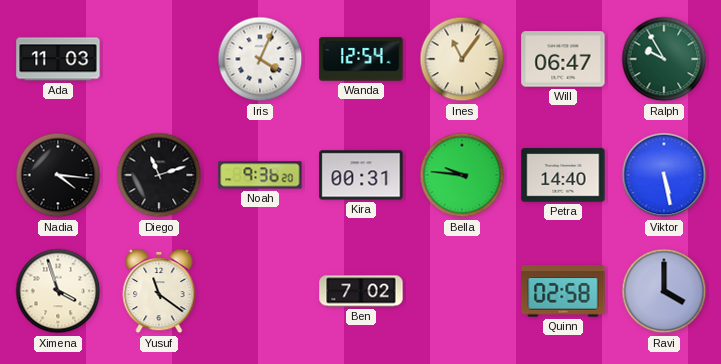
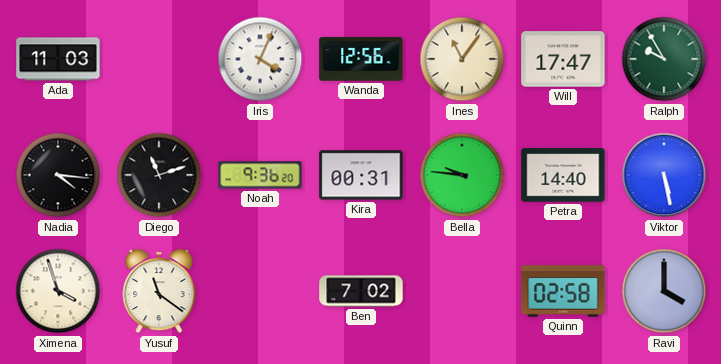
Wanda: 12:54 -> 12:56
Will: 06:47 -> 17:47
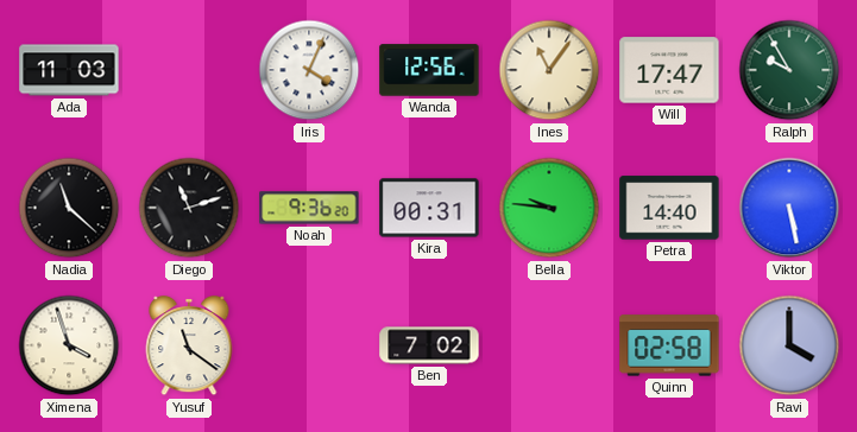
Nadia: 4:16 -> 11:22
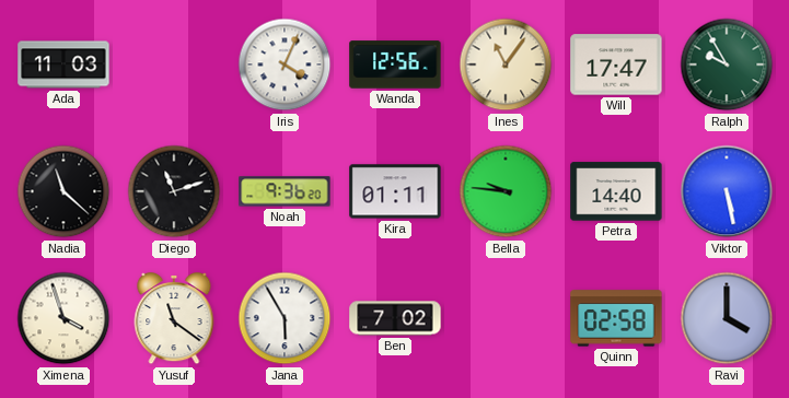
Kira: 00:31 -> 01:11
Jana: none -> 5:55
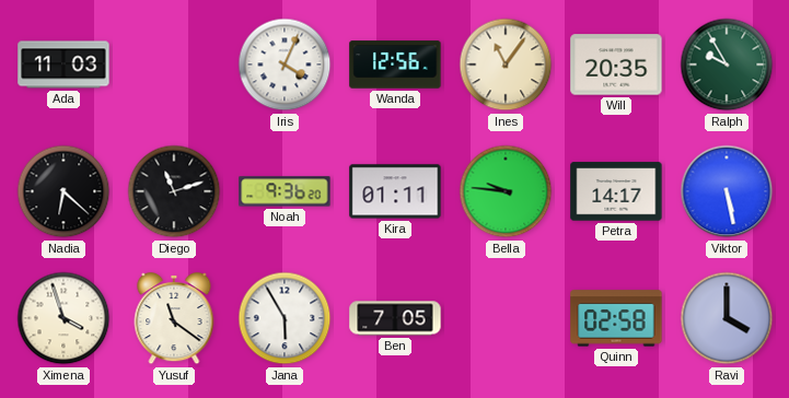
Will: 17:47 -> 20:35
Nadia: 11:22 -> 6:22
Petra: 14:40 -> 14:17
Ben: 7:02 -> 7:05
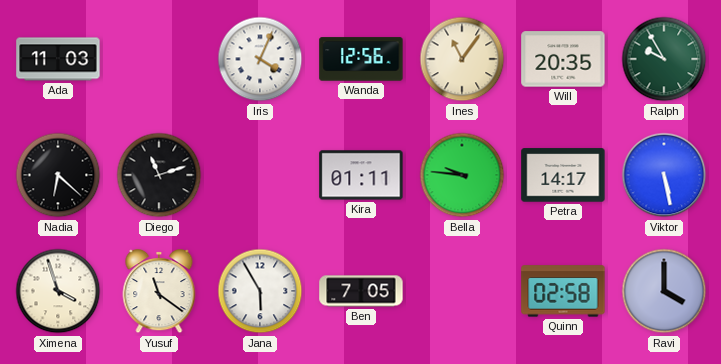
Noah: 9:36 -> none
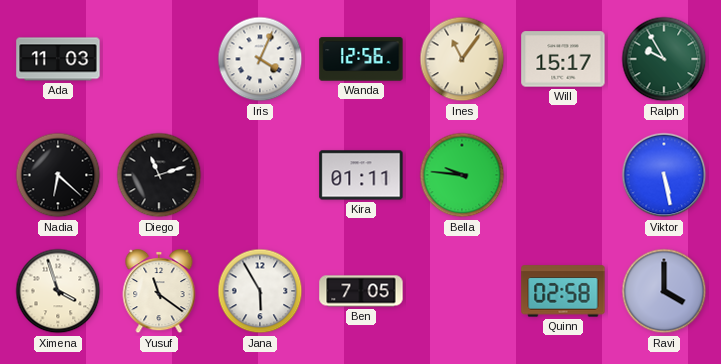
Will: 20:35 -> 15:17
Petra: 14:17 -> none
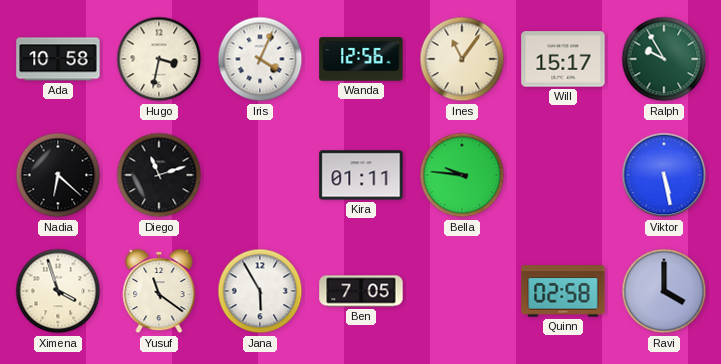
Ada: 11:03 -> 10:58
Hugo: none -> 3:32
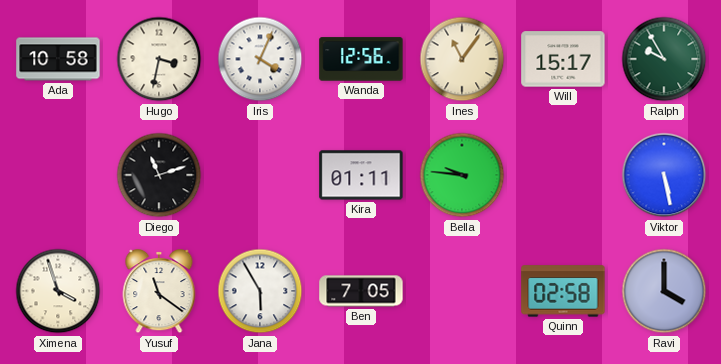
Nadia: 6:22 -> none
